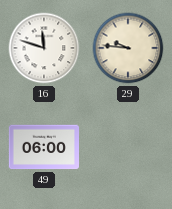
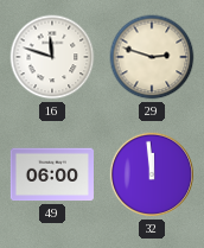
29: 9:46 -> 2:48
32: none -> 11:59
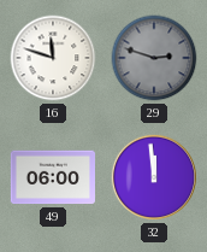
29 dial: cream -> grey
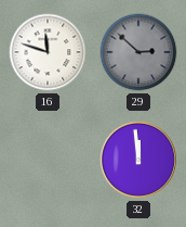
29: 2:48 -> 2:52
49: 06:00 -> none
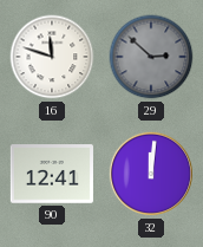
90: none -> 12:41
32: 11:59 -> 12:01
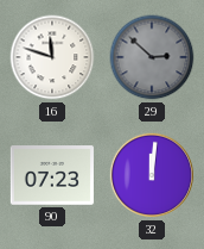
90: 12:41 -> 07:23
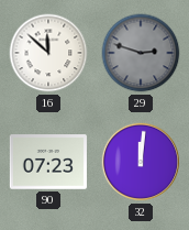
16: 11:48 -> 11:52
29: 2:52 -> 2:48
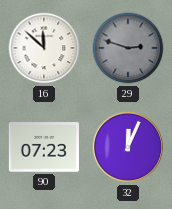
32: 12:01 -> 12:04
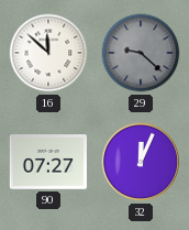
29: 2:48 -> 9:22
90: 07:23 -> 07:27
